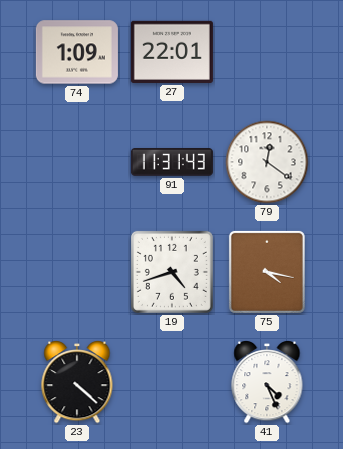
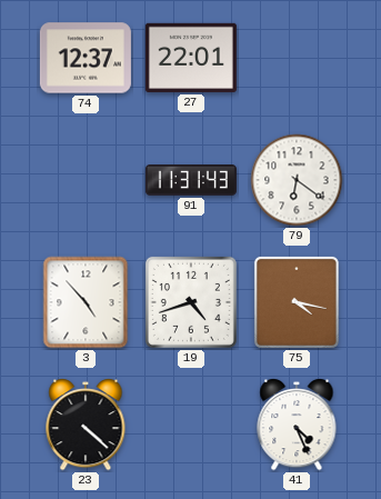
74: 1:09 -> 12:37
79: 12:21 -> 6:21
3: none -> 4:53
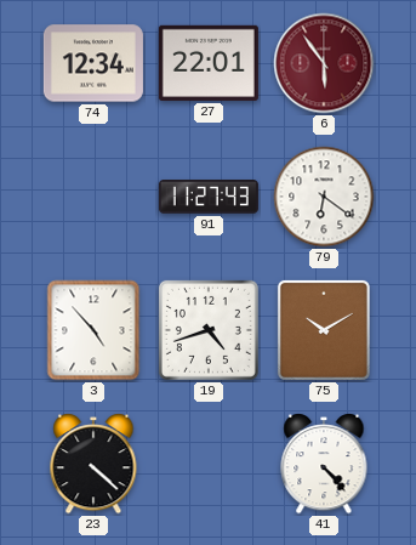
74: 12:37 -> 12:34
6: none -> 5:54
91: 11:31 -> 11:27
75: 4:17 -> 10:10
41: 4:26 -> 4:23
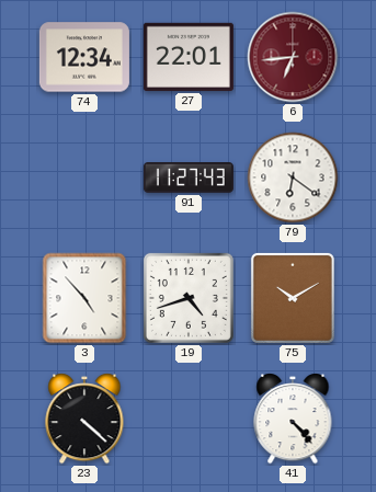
6: 5:54 -> 6:44
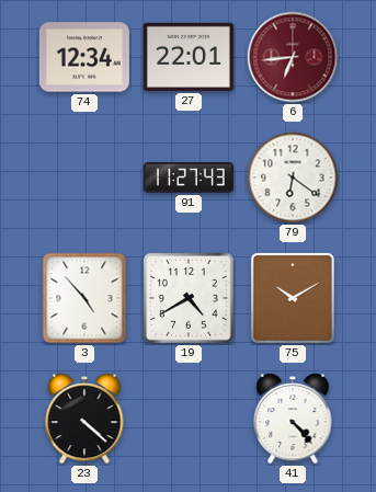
19: 4:42 -> 4:40
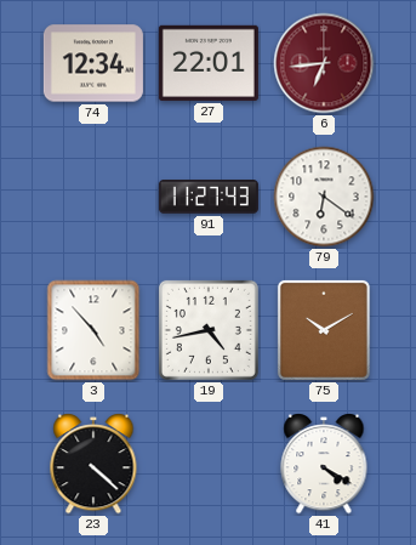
19: 4:40 -> 4:43
41: 4:23 -> 4:20
